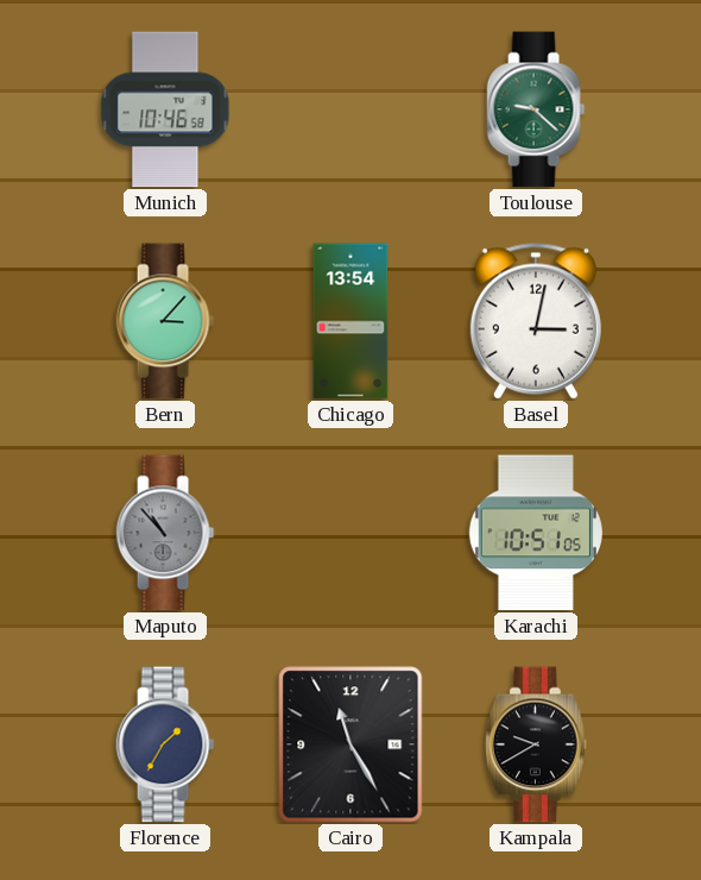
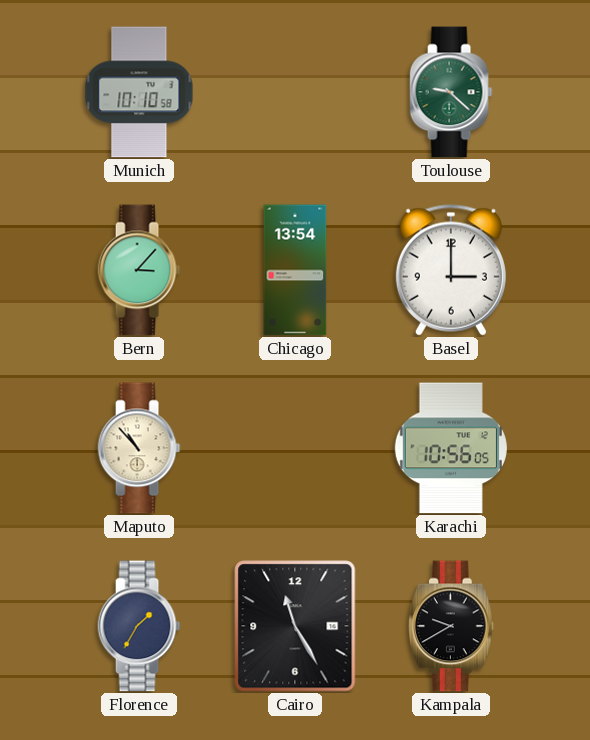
Munich: 10:46 -> 10:10
Basel: 3:02 -> 3:00
Maputo dial: grey -> cream
Karachi: 10:51 -> 10:56
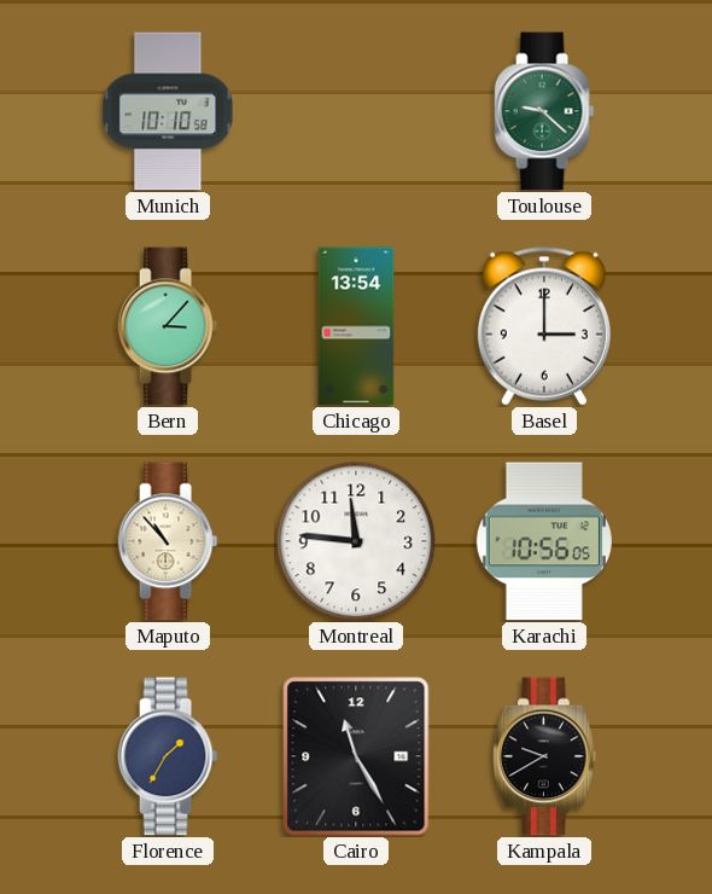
Montreal: none -> 11:46
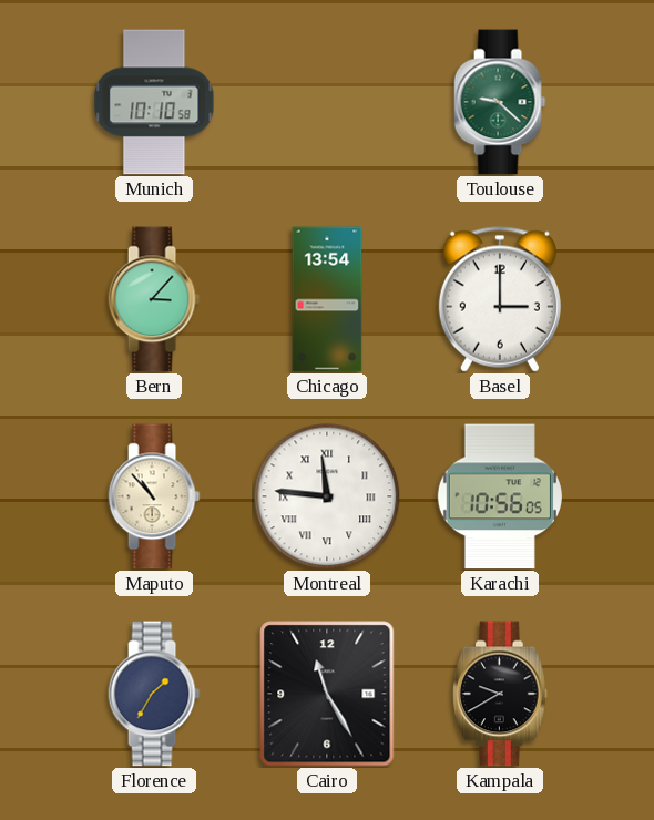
Montreal numerals: Arabic -> Roman
